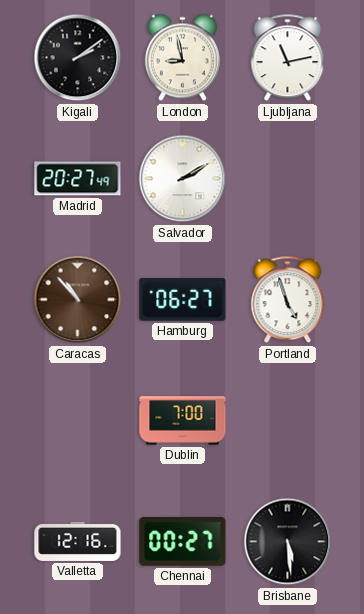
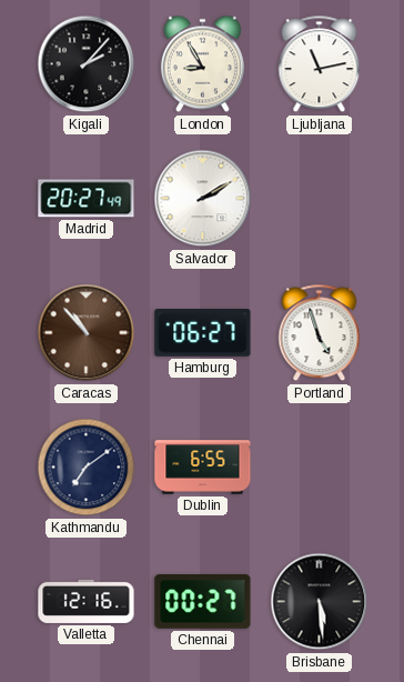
Kigali: 2:09 -> 2:07
London: 8:58 -> 8:55
Kathmandu: none -> 7:09
Dublin: 7:00 -> 6:55
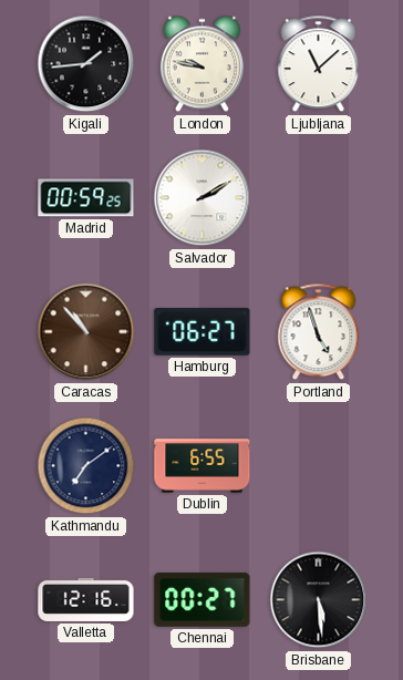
Kigali: 2:07 -> 1:44
London: 8:55 -> 9:47
Ljubljana: 11:13 -> 11:08
Madrid: 20:27 -> 00:59
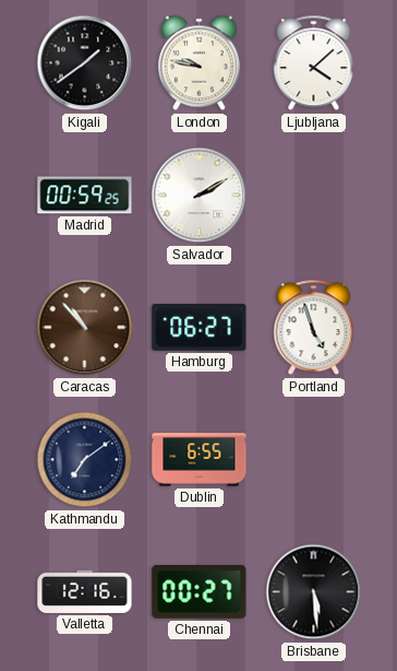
Kigali: 1:44 -> 1:39
Ljubljana: 11:08 -> 4:08
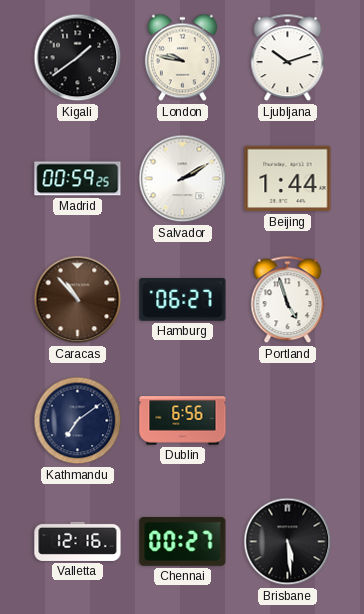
Ljubljana: 4:08 -> 10:12
Beijing: none -> 1:44
Dublin: 6:55 -> 6:56
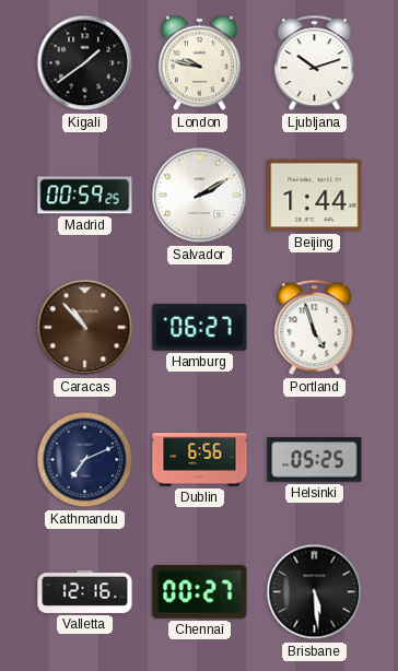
Kathmandu: 7:09 -> 7:11
Helsinki: none -> 05:25
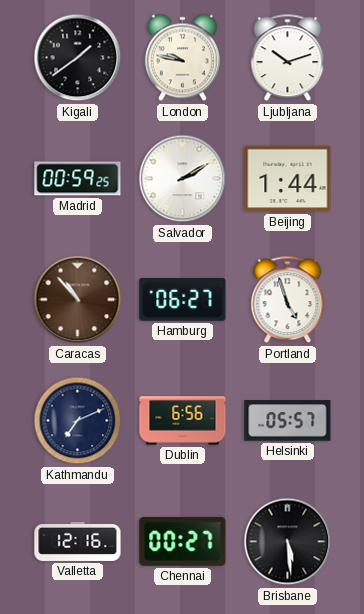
Helsinki: 05:25 -> 05:57
